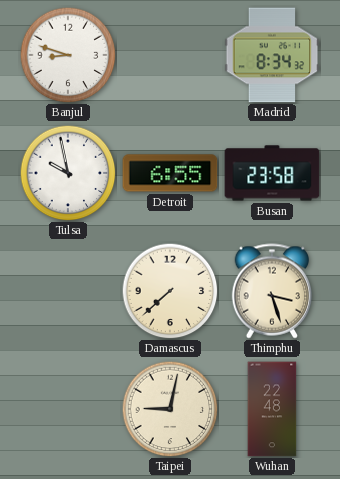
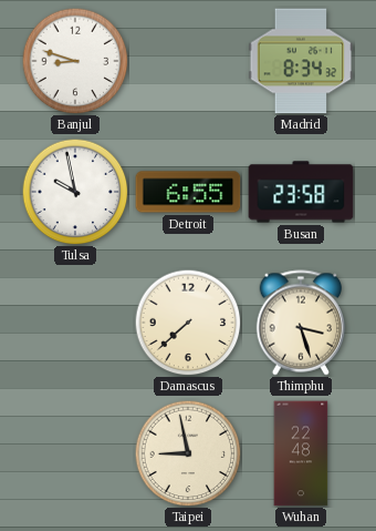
Taipei: 9:02 -> 8:58
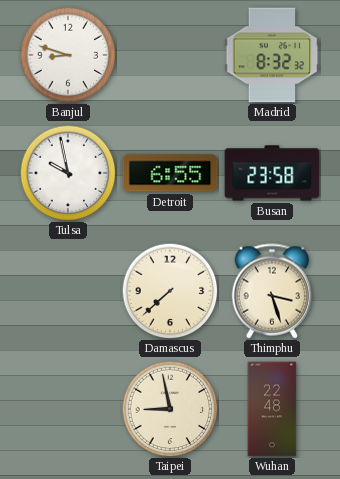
Madrid: 8:34 -> 8:32
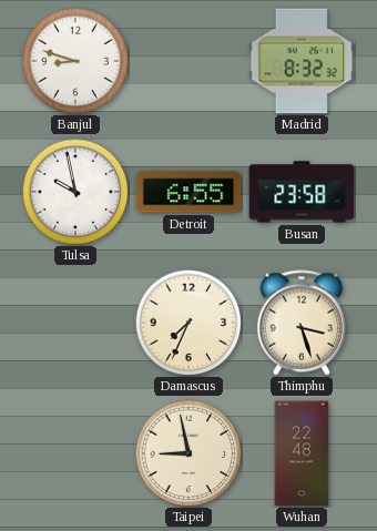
Damascus: 7:38 -> 7:34
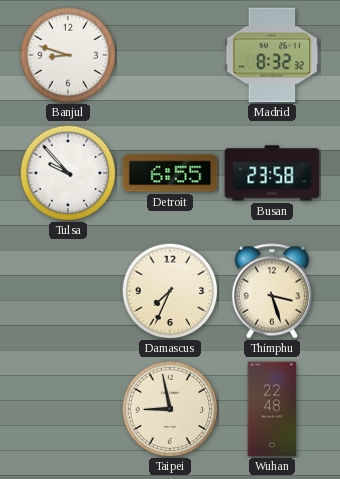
Tulsa: 9:58 -> 9:53
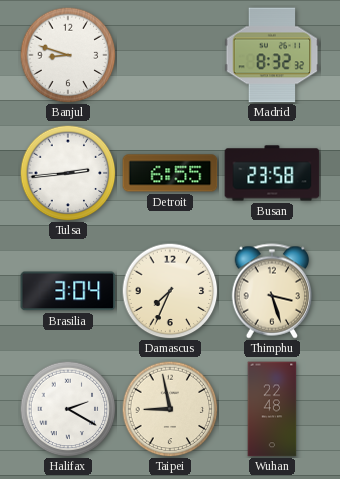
Tulsa: 9:53 -> 2:44
Brasilia: none -> 3:04
Halifax: none -> 2:20
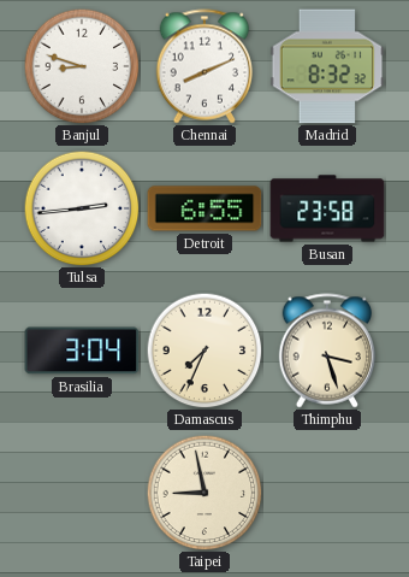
Chennai: none -> 8:11
Halifax: 2:20 -> none
Wuhan: 22:48 -> none
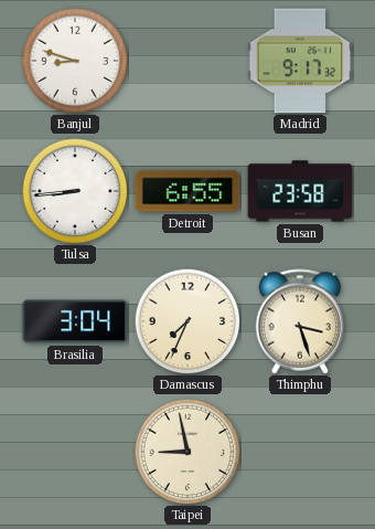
Chennai: 8:11 -> none
Madrid: 8:32 -> 9:17
Tulsa: 2:44 -> 8:44
